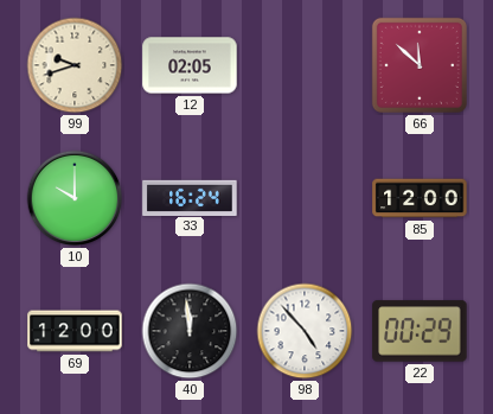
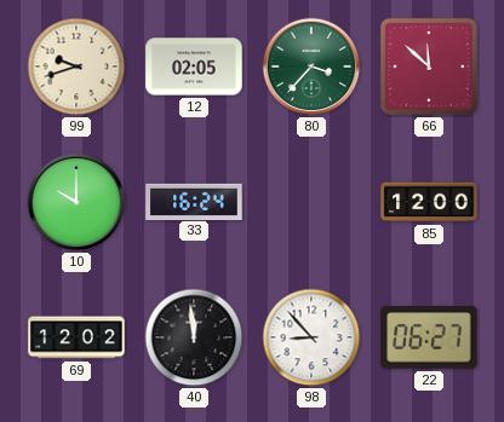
80: none -> 3:37
69: 12:00 -> 12:02
98: 4:53 -> 8:53
22: 00:29 -> 06:27
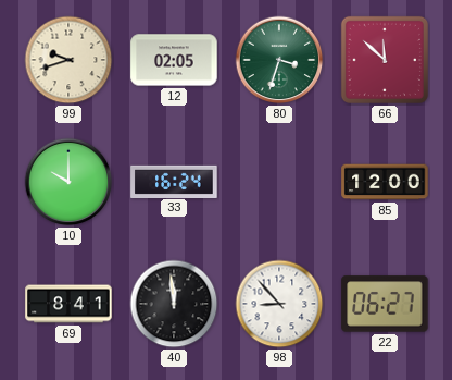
80: 3:37 -> 3:33
69: 12:02 -> 8:41
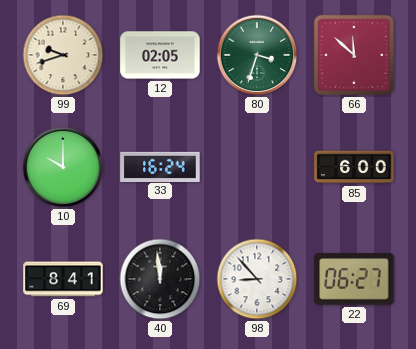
85: 12:00 -> 6:00
